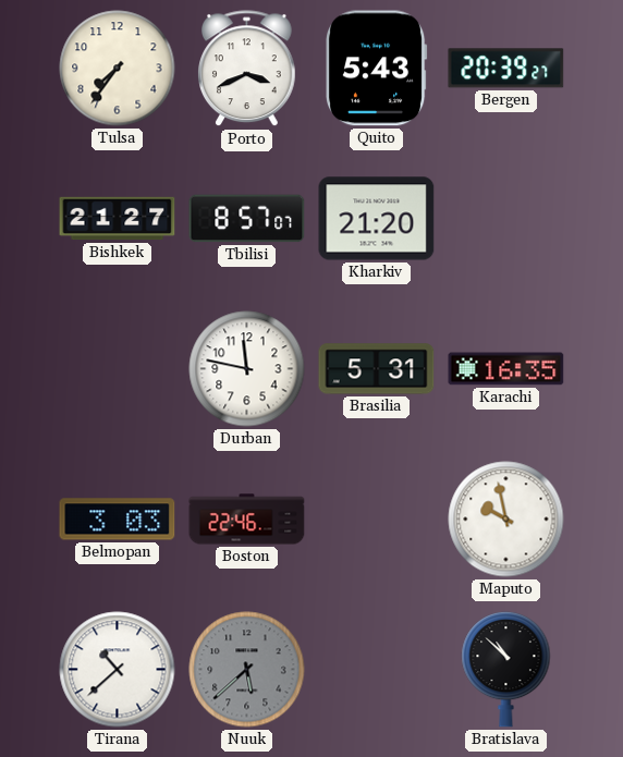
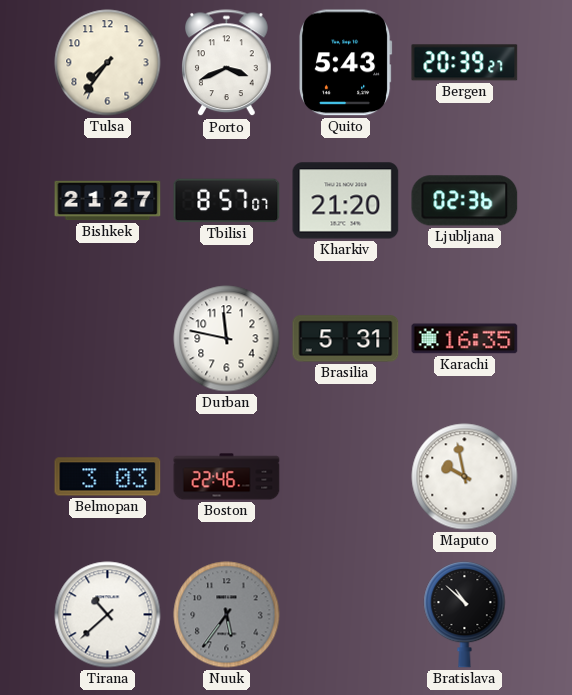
Ljubljana: none -> 02:36
Nuuk: 5:38 -> 5:36
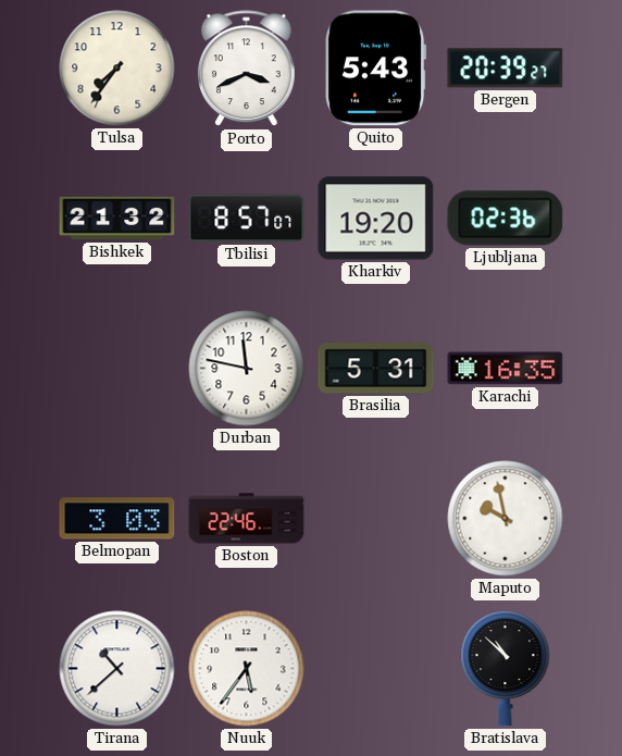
Bishkek: 21:27 -> 21:32
Kharkiv: 21:20 -> 19:20
Nuuk dial: grey -> white
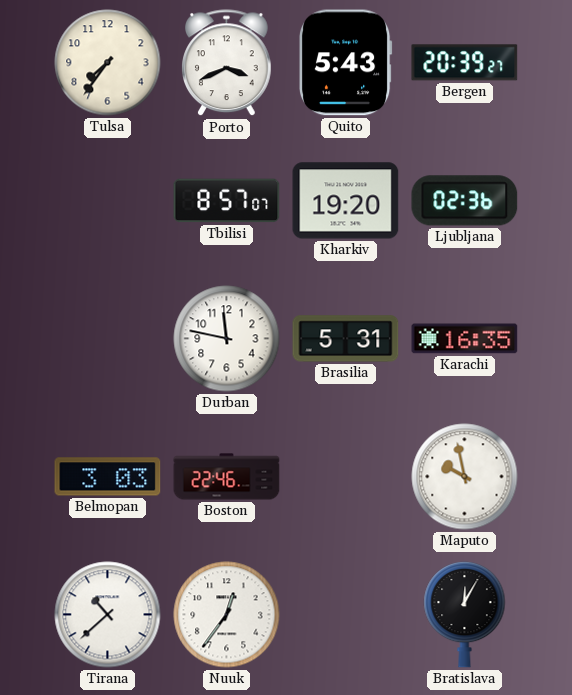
Bishkek: 21:32 -> none
Nuuk: 5:36 -> 12:36
Bratislava: 10:52 -> 12:05
